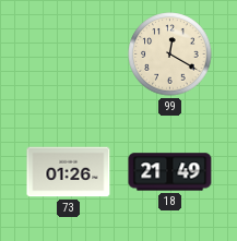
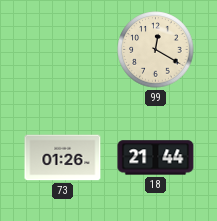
18: 21:49 -> 21:44
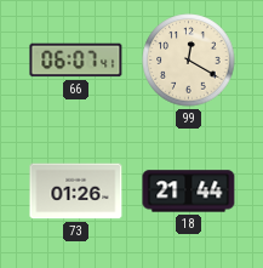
66: none -> 06:07
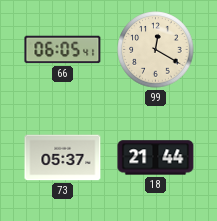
66: 06:07 -> 06:05
73: 01:26 -> 05:37
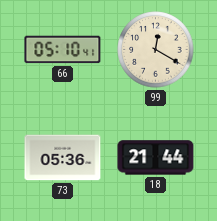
66: 06:05 -> 05:10
73: 05:37 -> 05:36
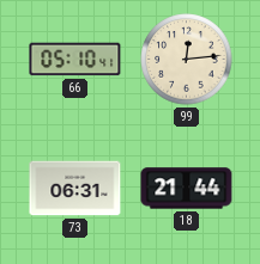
99: 12:20 -> 12:14
73: 05:36 -> 06:31
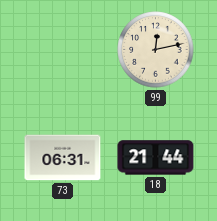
66: 05:10 -> none
99: 12:14 -> 12:13
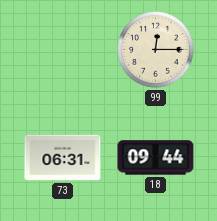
99: 12:13 -> 12:15
18: 21:44 -> 09:44
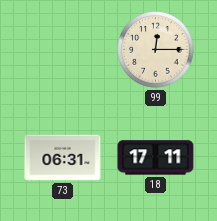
18: 09:44 -> 17:11
